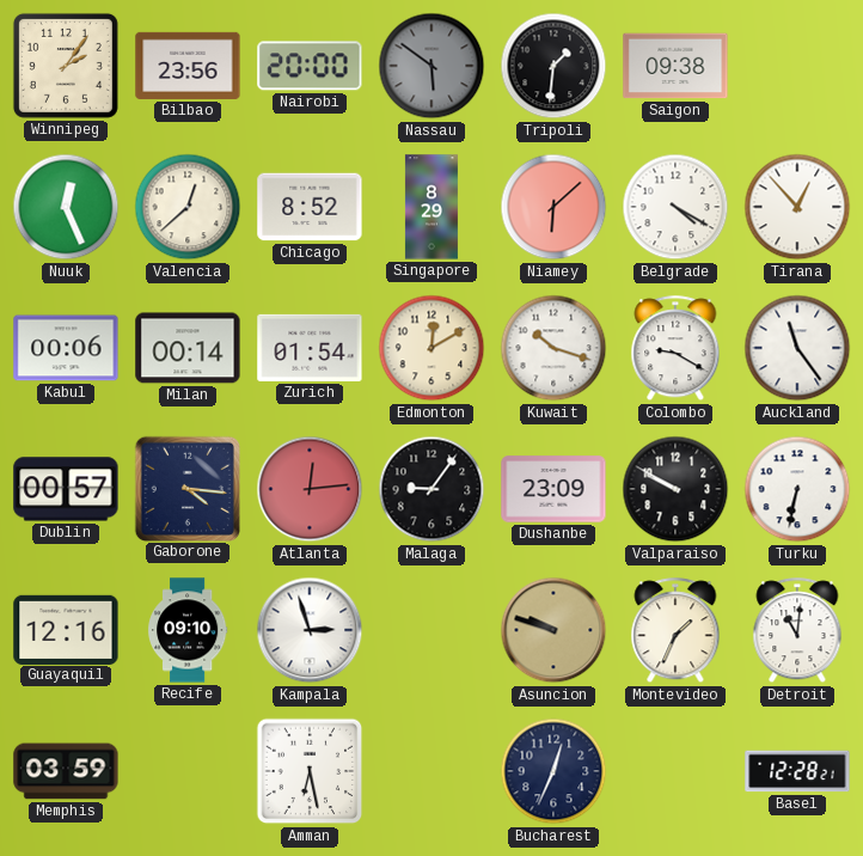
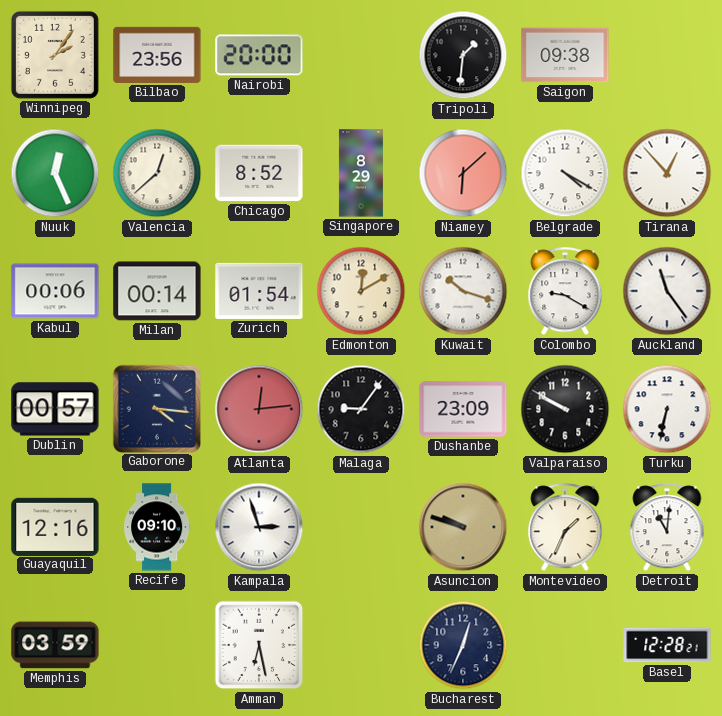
Nassau: 5:51 -> none
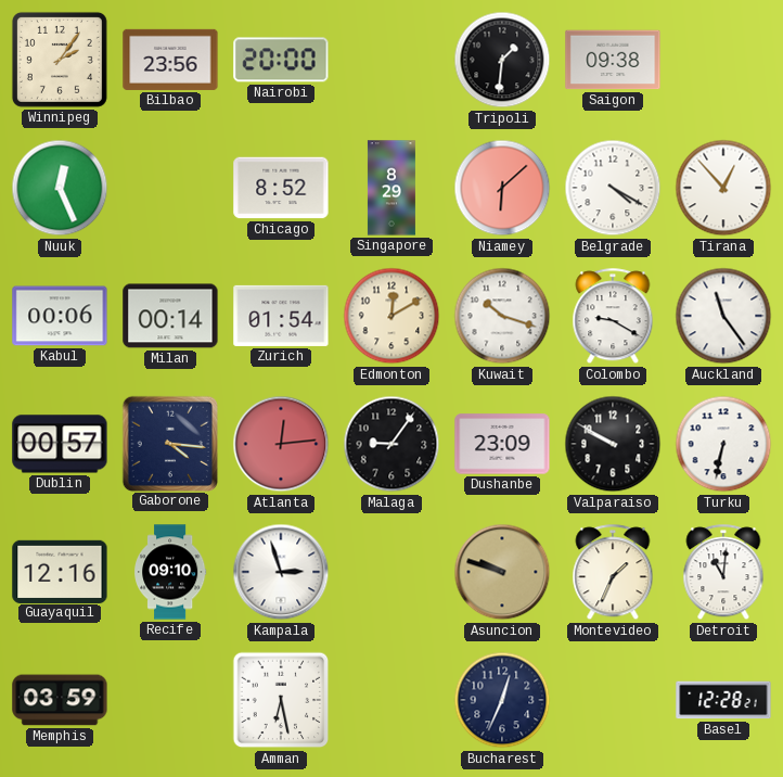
Valencia: 12:38 -> none
